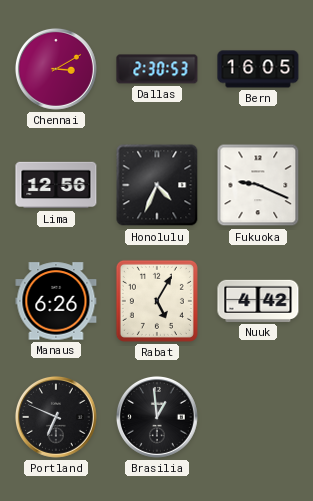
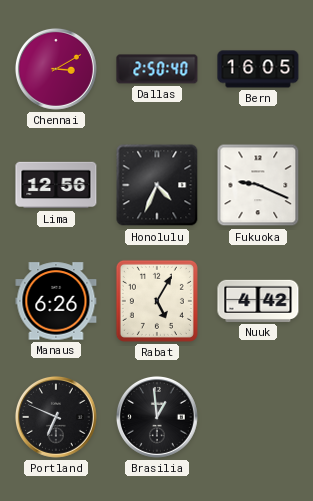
Dallas: 2:30 -> 2:50
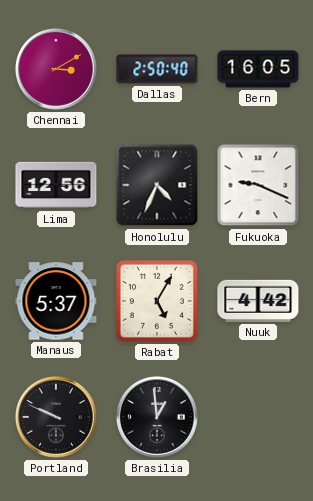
Manaus: 6:26 -> 5:37
Portland: 6:49 -> 9:49
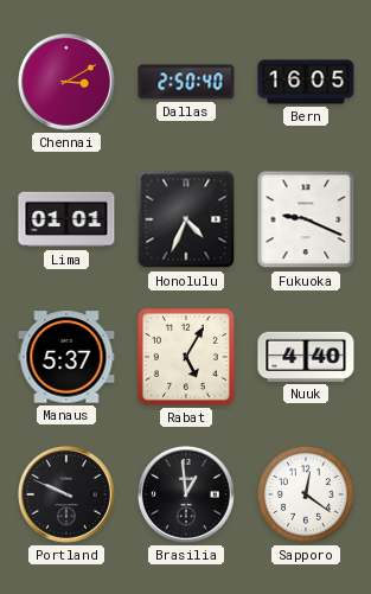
Lima: 12:56 -> 01:01
Nuuk: 4:42 -> 4:40
Sapporo: none -> 12:21
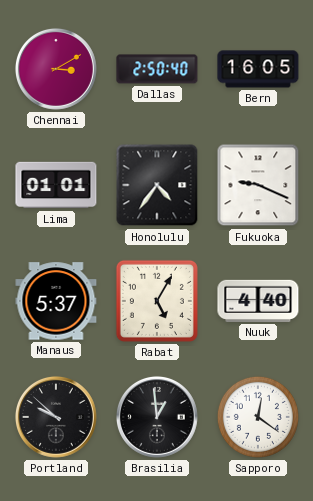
Honolulu: 4:34 -> 4:36
Portland: 9:49 -> 9:52
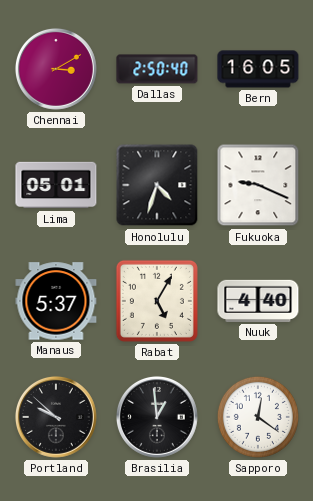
Lima: 01:01 -> 05:01
Honolulu: 4:36 -> 4:33
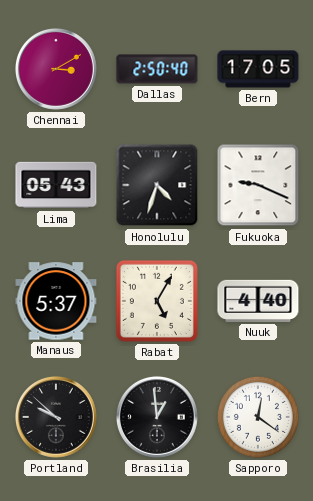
Bern: 16:05 -> 17:05
Lima: 05:01 -> 05:43
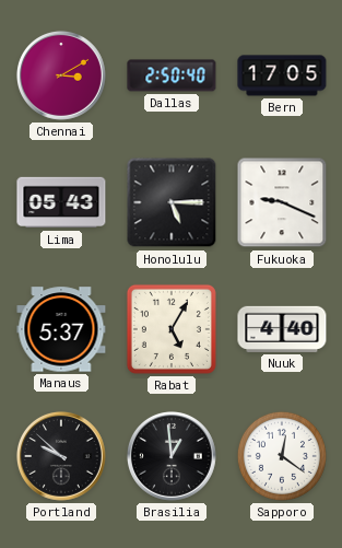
Honolulu: 4:33 -> 5:15
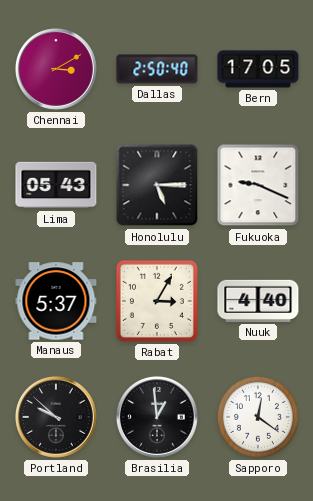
Rabat: 5:05 -> 3:05
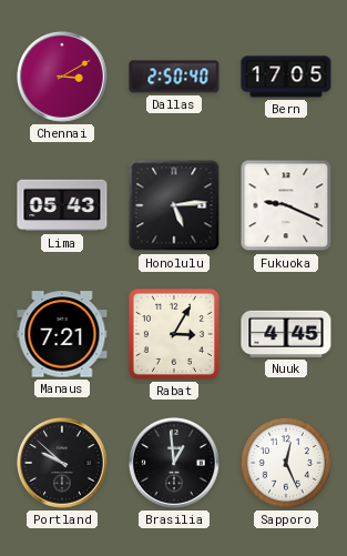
Honolulu: 5:15 -> 5:14
Manaus: 5:37 -> 7:21
Nuuk: 4:40 -> 4:45
Sapporo: 12:21 -> 12:26
